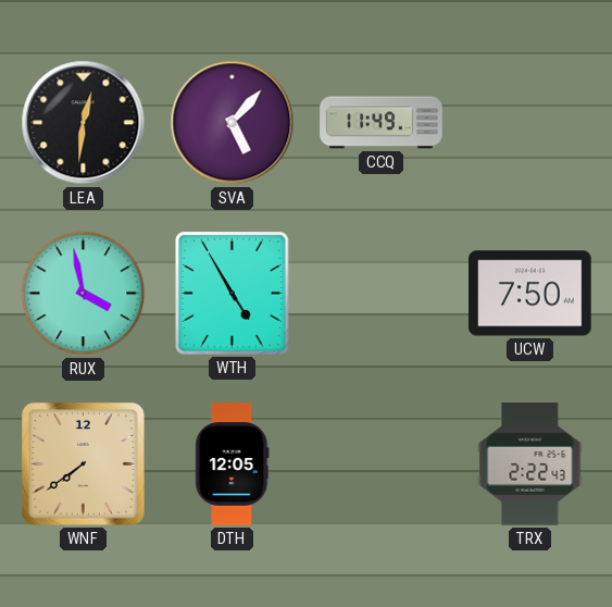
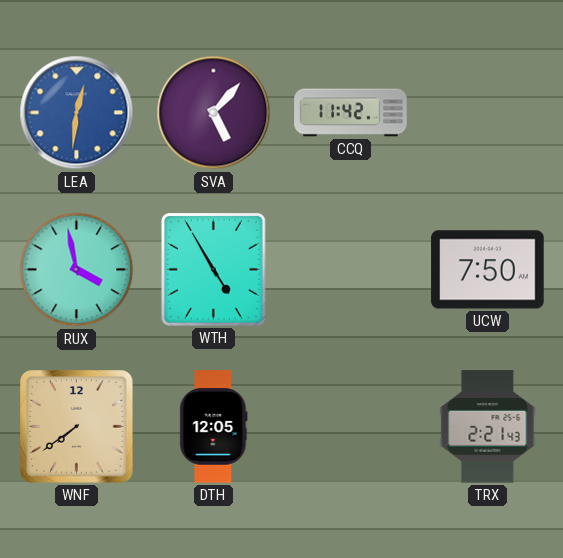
LEA dial: black -> blue
CCQ: 11:49 -> 11:42
TRX: 2:22 -> 2:21
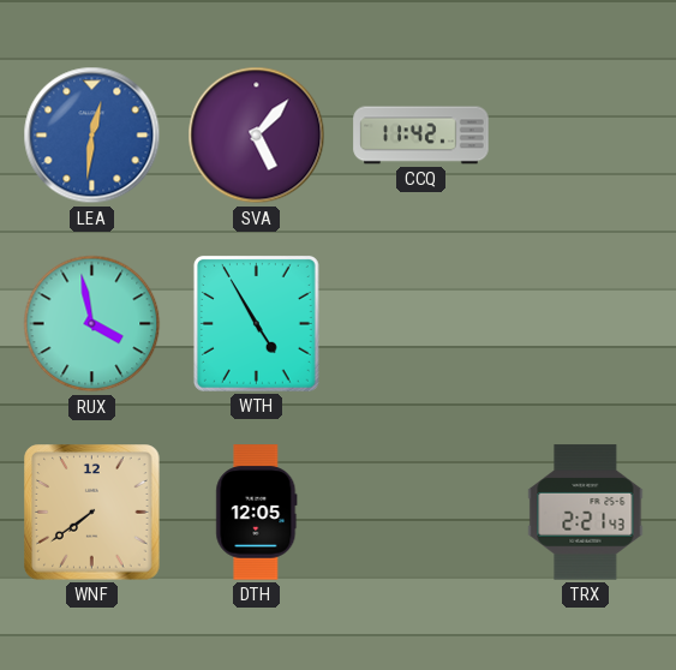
UCW: 7:50 -> none
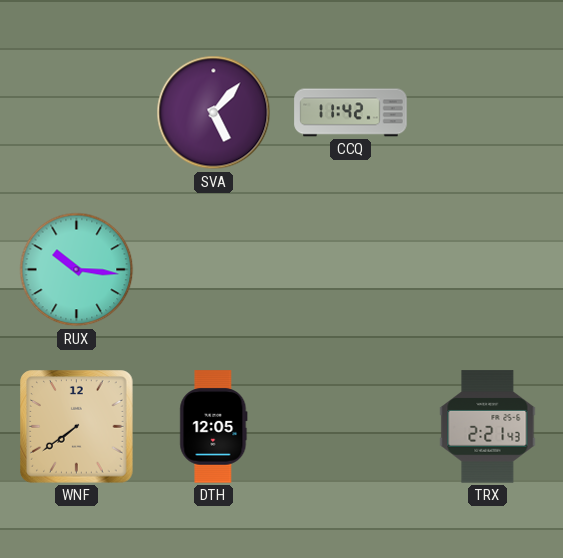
LEA: 12:31 -> none
RUX: 3:58 -> 10:16
WTH: 4:55 -> none
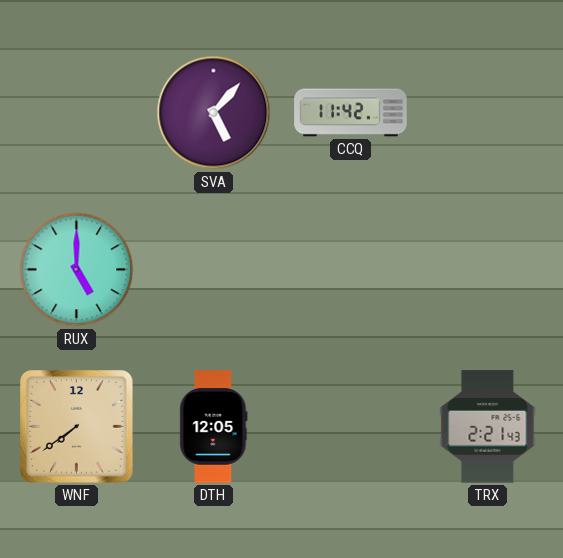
RUX: 10:16 -> 5:00
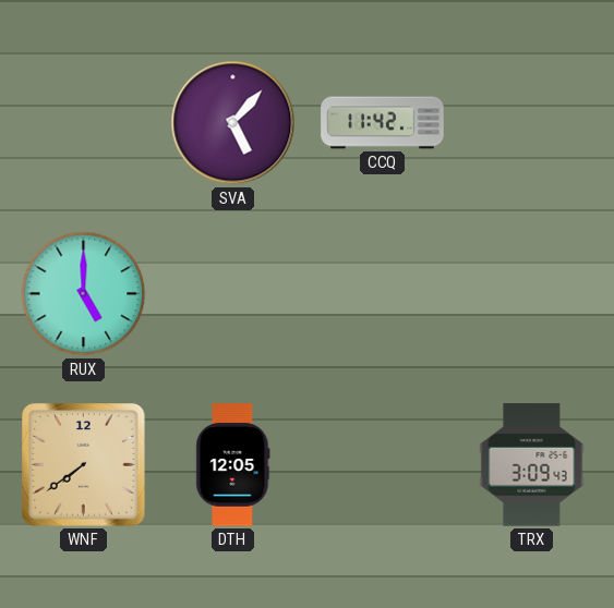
TRX: 2:21 -> 3:09
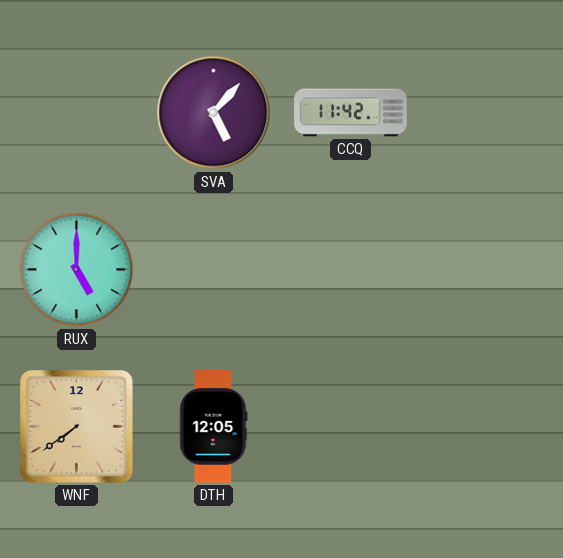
TRX: 3:09 -> none
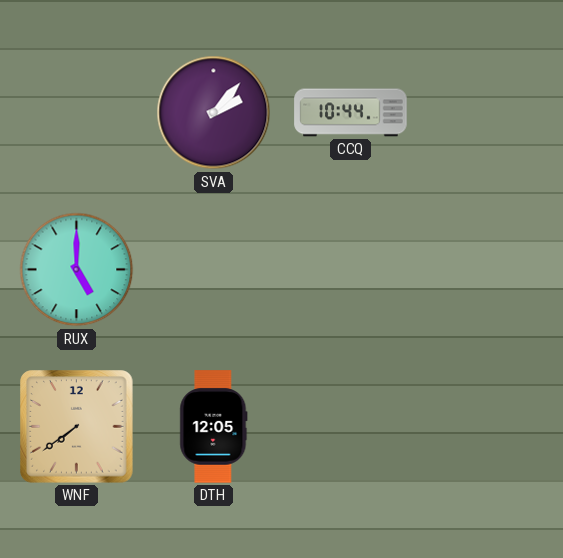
SVA: 5:07 -> 2:07
CCQ: 11:42 -> 10:44
